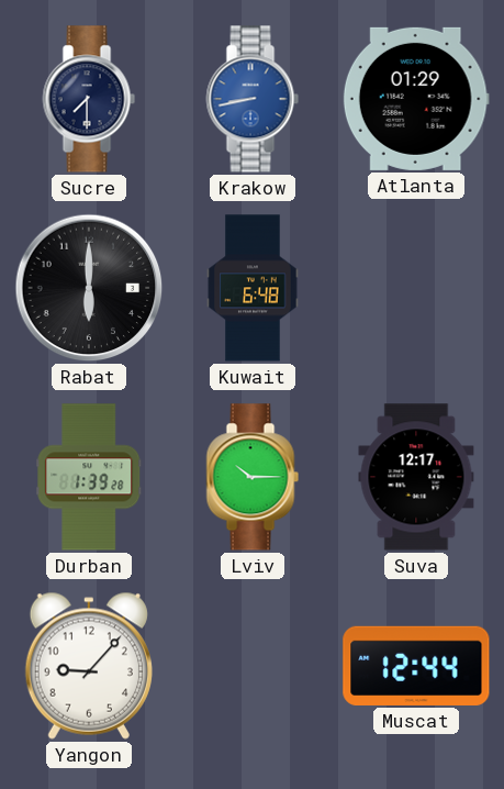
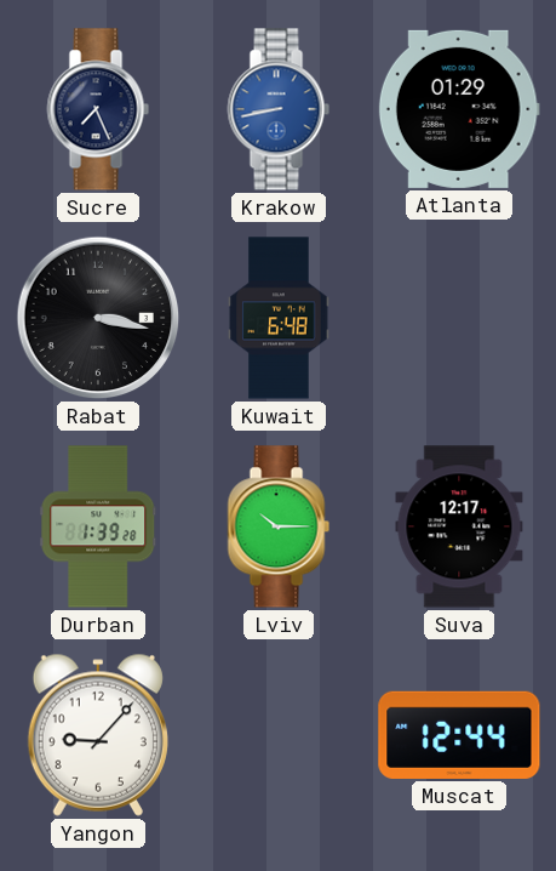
Sucre: 7:30 -> 7:26
Rabat: 6:00 -> 3:17
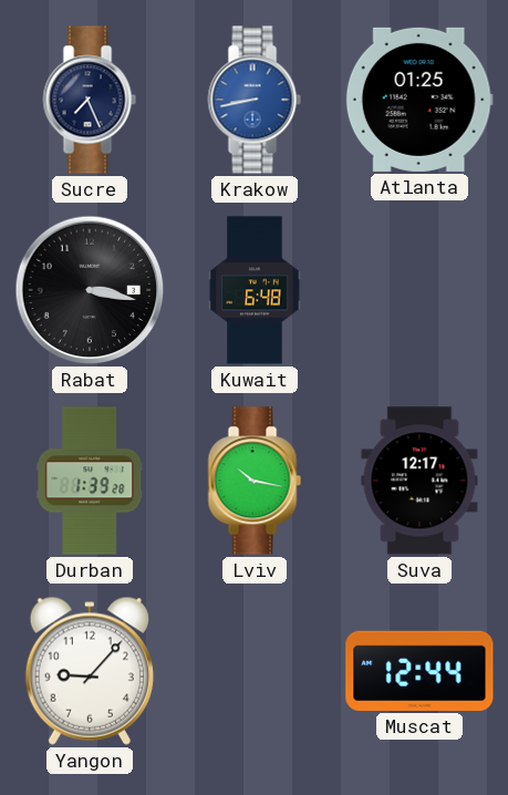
Atlanta: 01:29 -> 01:25
Lviv: 10:15 -> 10:17
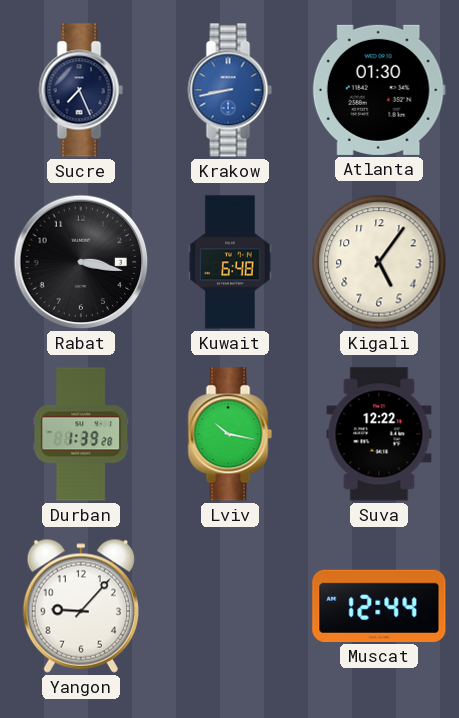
Atlanta: 01:25 -> 01:30
Kigali: none -> 5:06
Suva: 12:17 -> 12:22
